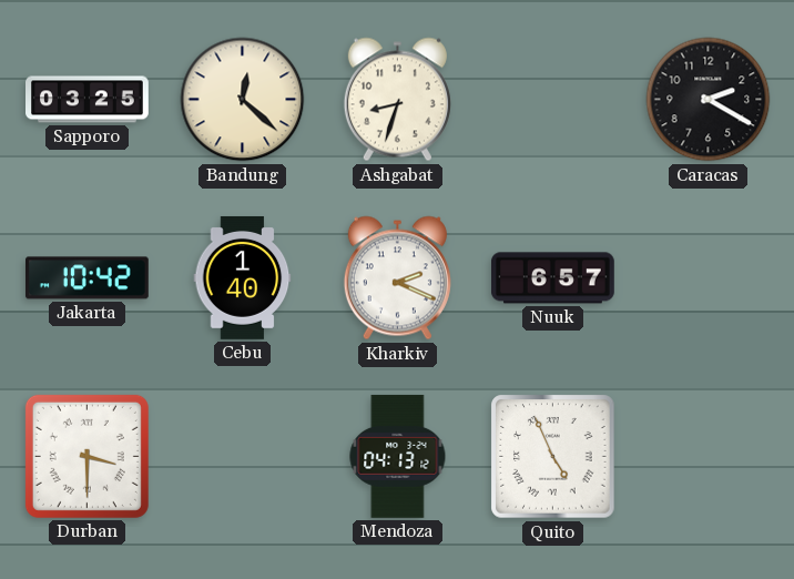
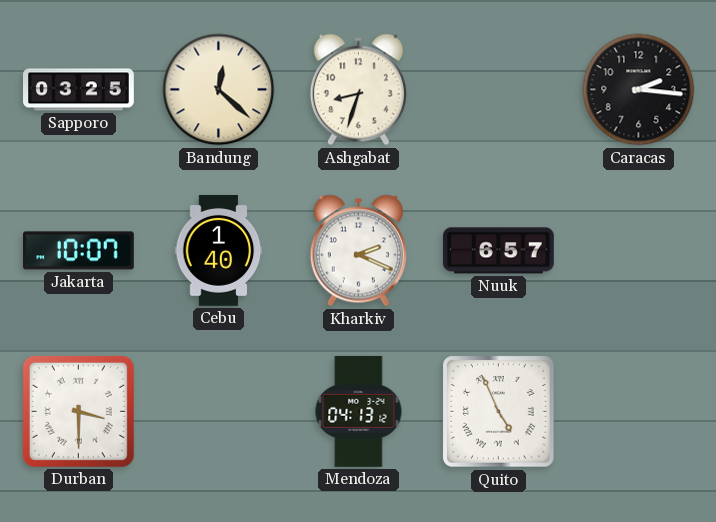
Caracas: 2:20 -> 2:16
Jakarta: 10:42 -> 10:07
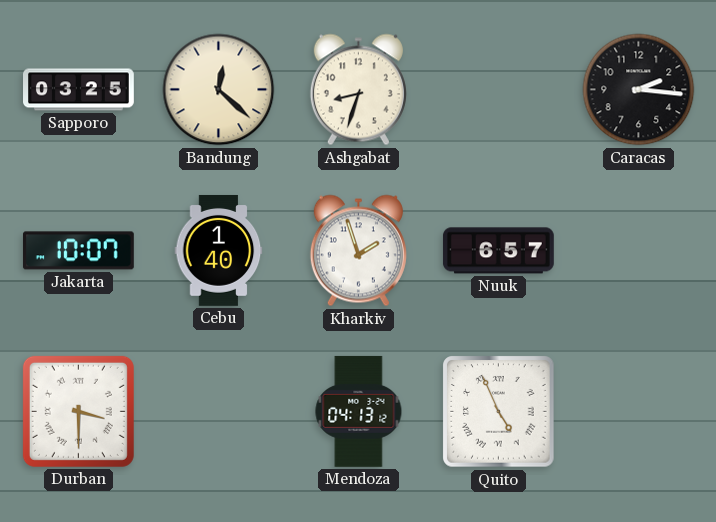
Kharkiv: 2:19 -> 1:57
